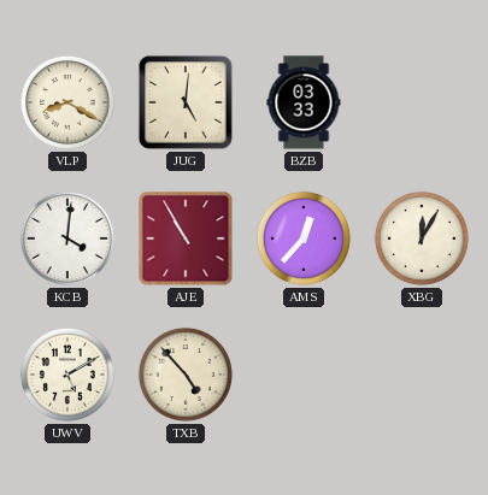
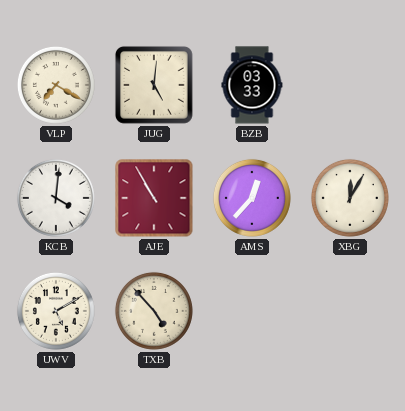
VLP: 8:20 -> 7:20
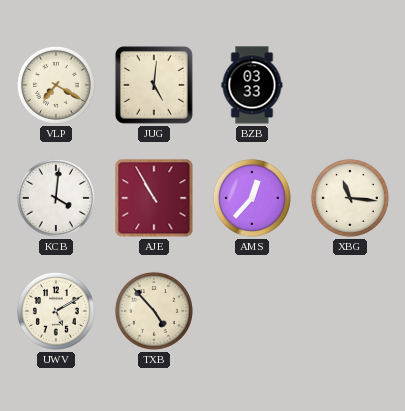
XBG: 12:05 -> 11:16
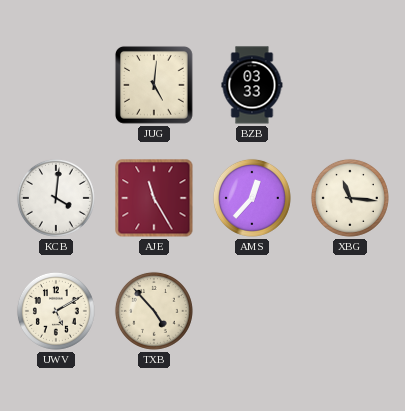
VLP: 7:20 -> none
AJE: 10:55 -> 11:25
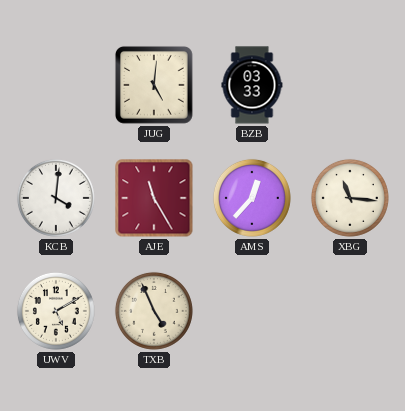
TXB: 4:53 -> 4:56
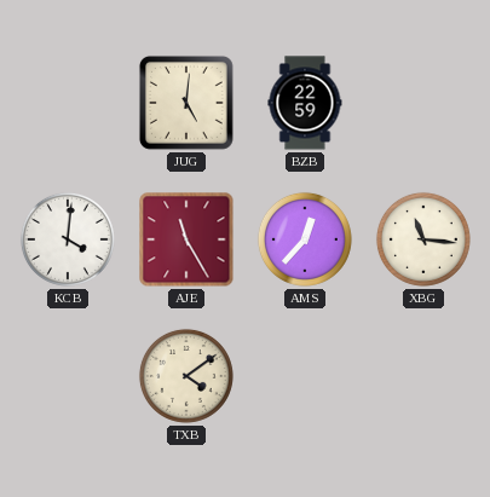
BZB: 03:33 -> 22:59
UWV: 5:10 -> none
TXB: 4:56 -> 4:09
